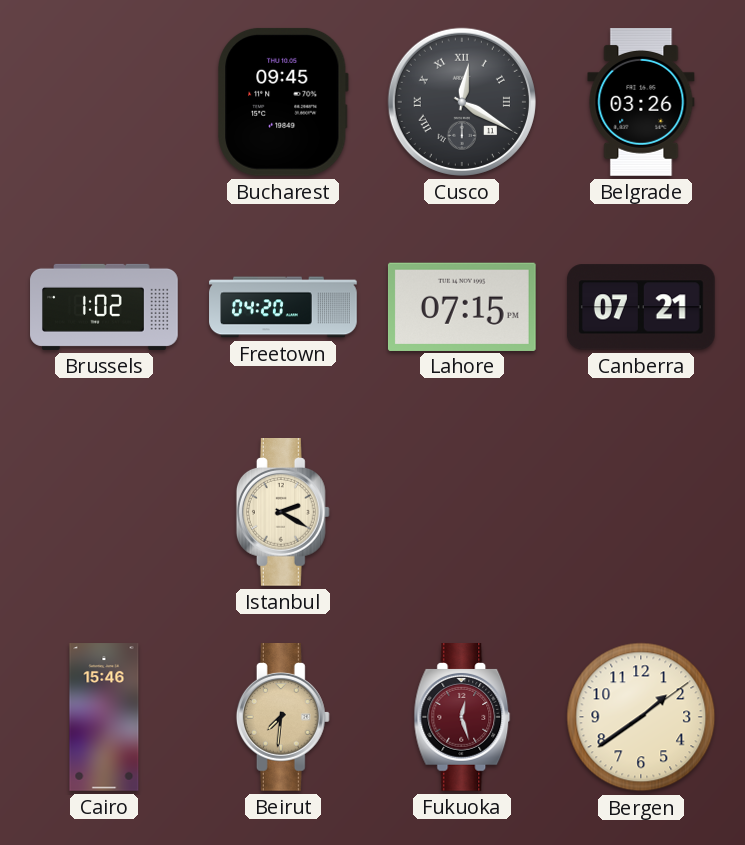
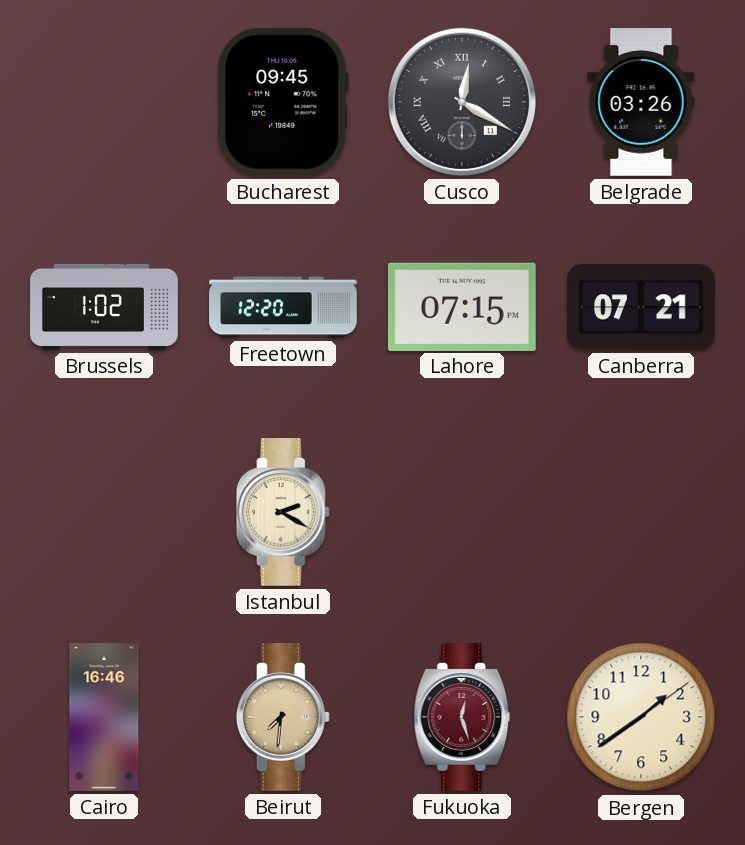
Freetown: 04:20 -> 12:20
Cairo: 15:46 -> 16:46
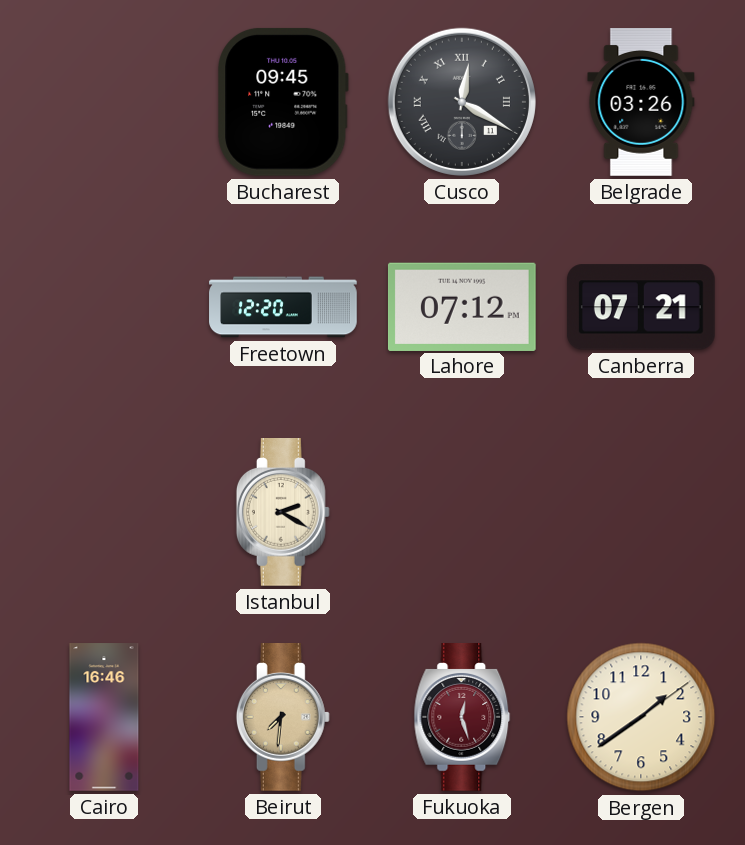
Brussels: 1:02 -> none
Lahore: 07:15 -> 07:12
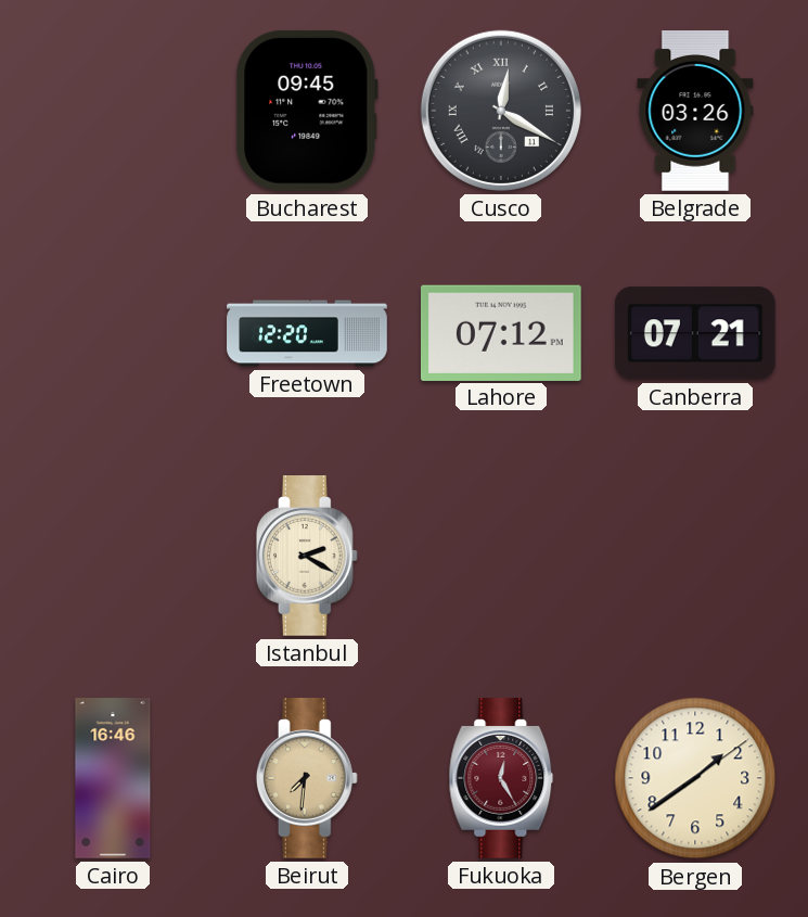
Fukuoka: 12:27 -> 12:25
